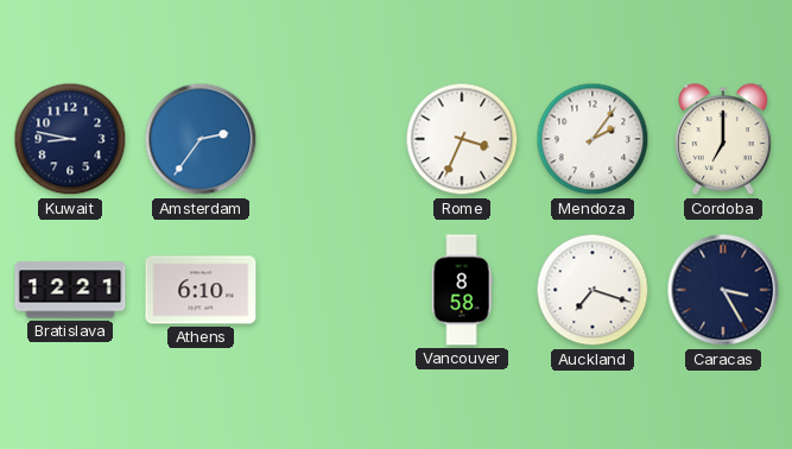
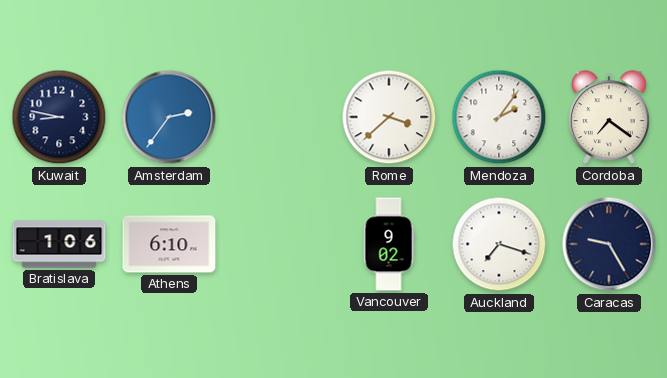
Rome: 3:34 -> 3:38
Cordoba: 7:00 -> 7:21
Bratislava: 12:21 -> 1:06
Vancouver: 8:58 -> 9:02
Caracas: 3:25 -> 9:25
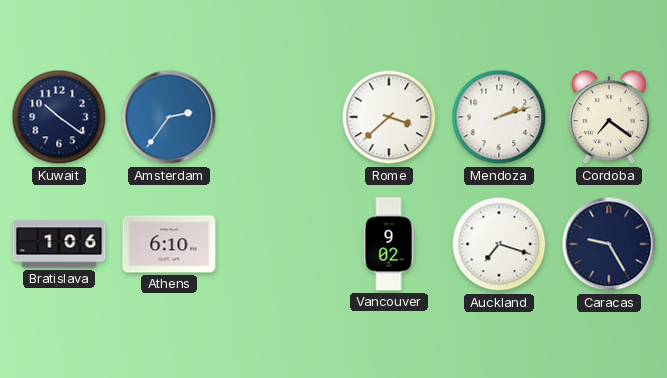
Kuwait: 8:47 -> 10:21
Mendoza: 2:06 -> 2:12
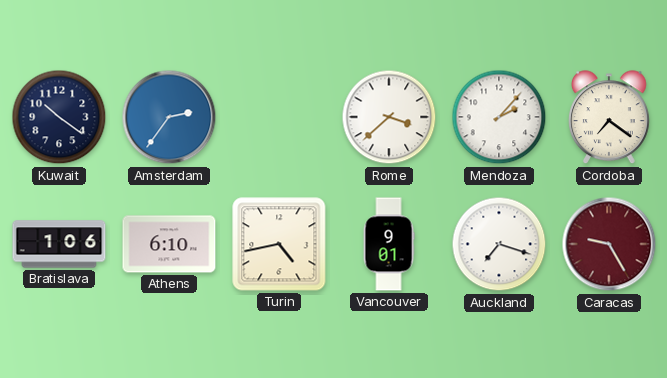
Mendoza: 2:12 -> 2:07
Turin: none -> 4:43
Vancouver: 9:02 -> 9:01
Caracas dial: navy -> burgundy
